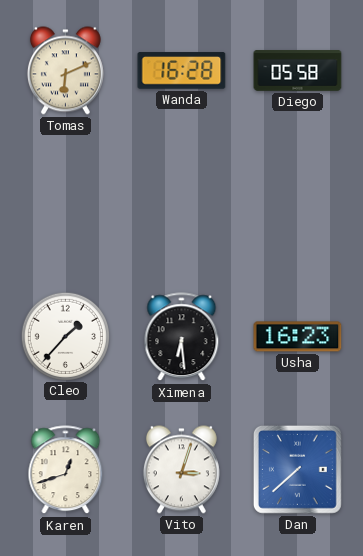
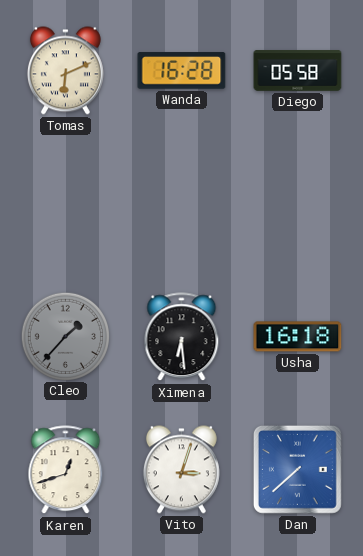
Cleo dial: white -> grey
Usha: 16:23 -> 16:18
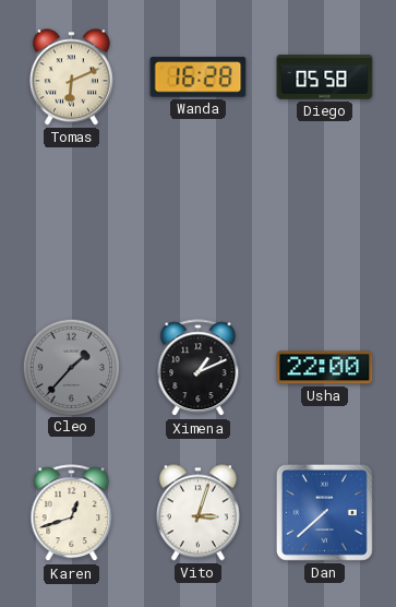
Ximena: 6:29 -> 1:11
Usha: 16:18 -> 22:00
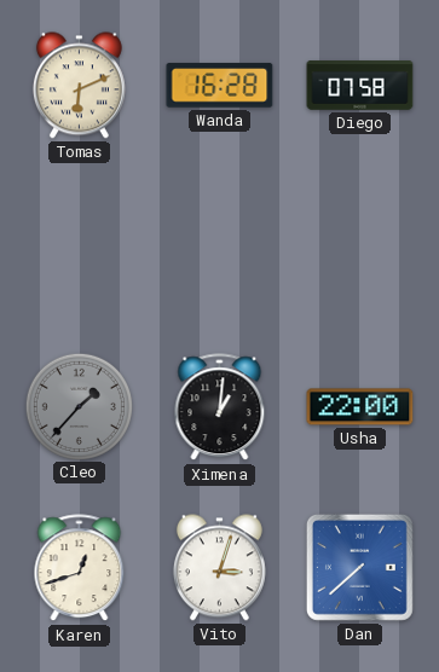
Diego: 05:58 -> 07:58
Ximena: 1:11 -> 1:01
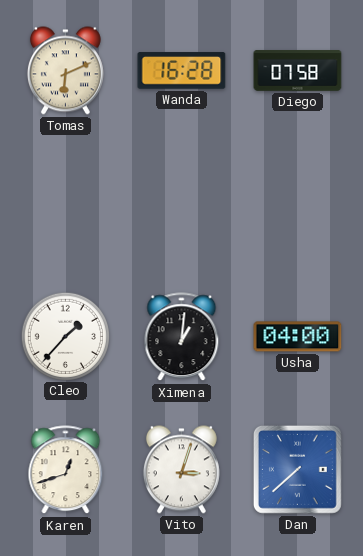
Cleo dial: grey -> white
Usha: 22:00 -> 04:00
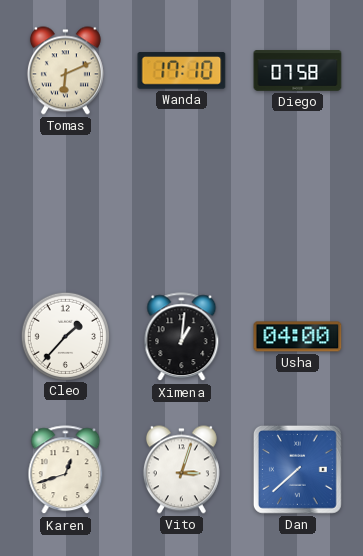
Wanda: 16:28 -> 17:10
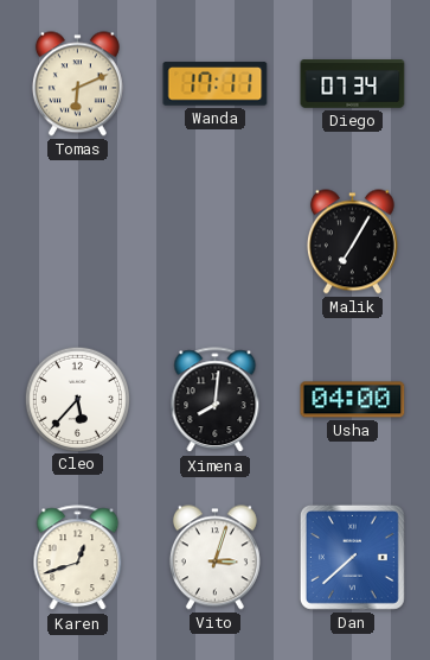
Wanda: 17:10 -> 17:11
Diego: 07:58 -> 07:34
Malik: none -> 7:05
Cleo: 1:37 -> 5:37
Ximena: 1:01 -> 8:01
